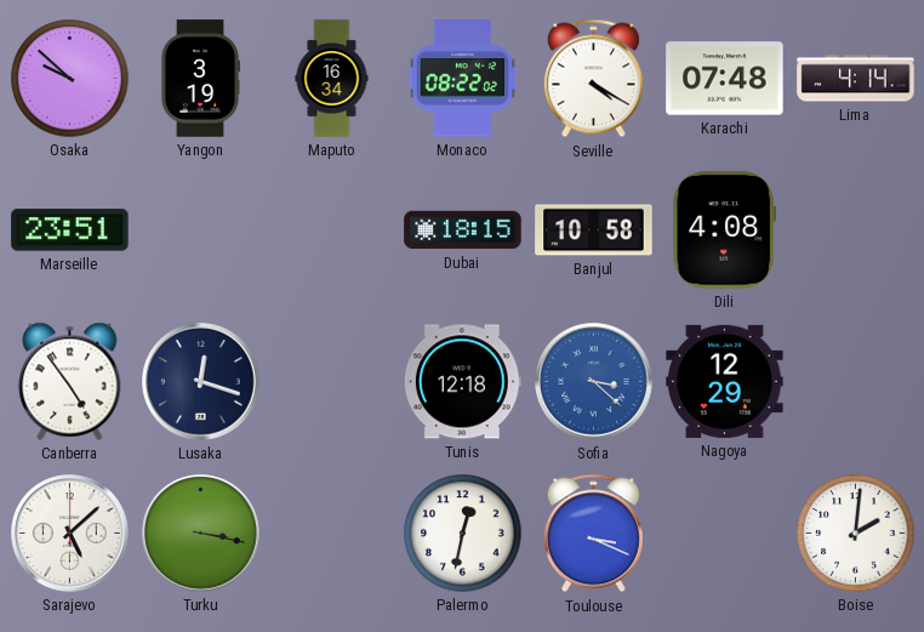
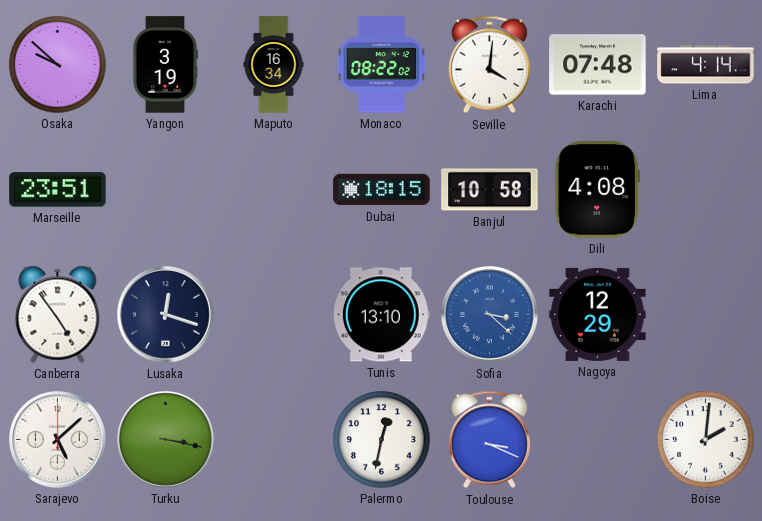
Seville: 4:20 -> 4:01
Tunis: 12:18 -> 13:10
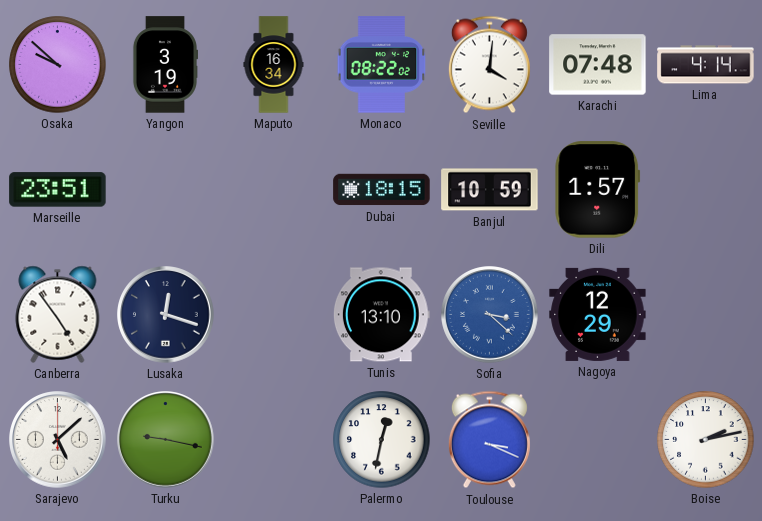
Banjul: 10:58 -> 10:59
Dili: 4:08 -> 1:57
Turku: 3:17 -> 9:17
Boise: 2:01 -> 2:13
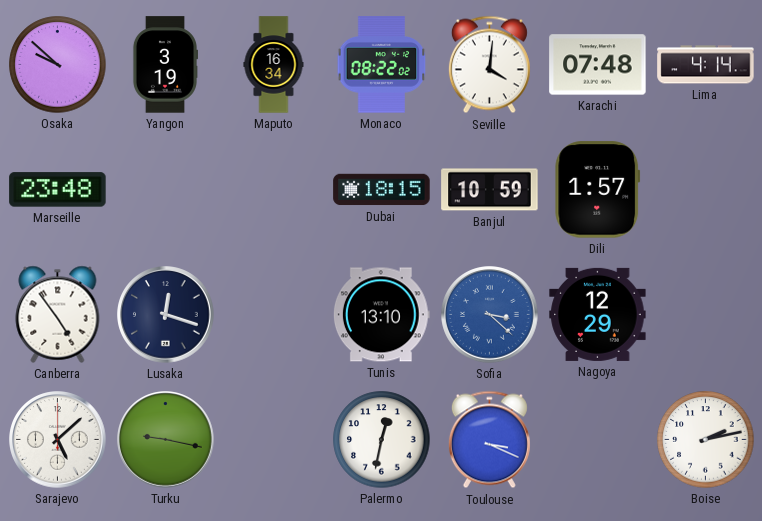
Marseille: 23:51 -> 23:48
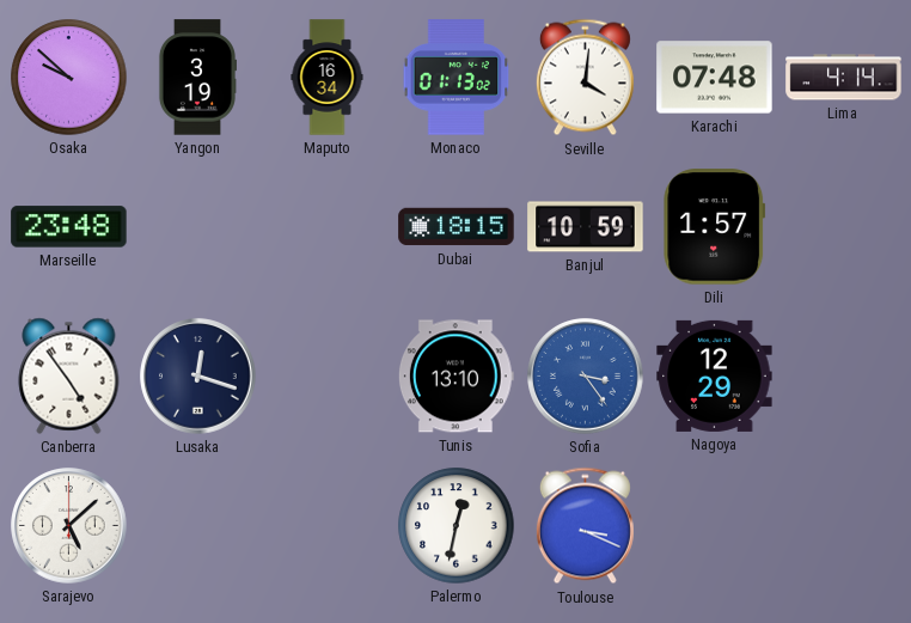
Monaco: 08:22 -> 01:13
Sofia: 3:22 -> 3:24
Turku: 9:17 -> none
Boise: 2:13 -> none
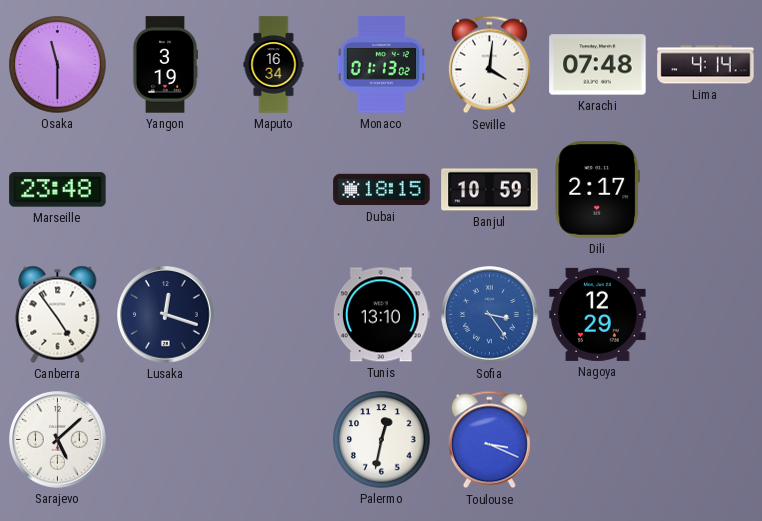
Osaka: 9:52 -> 11:30
Dili: 1:57 -> 2:17
